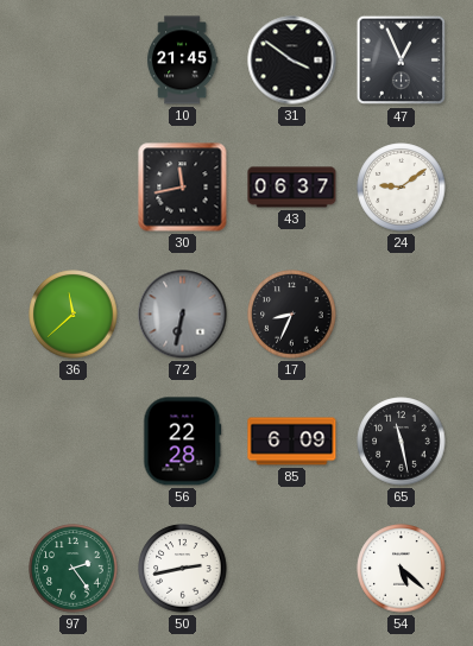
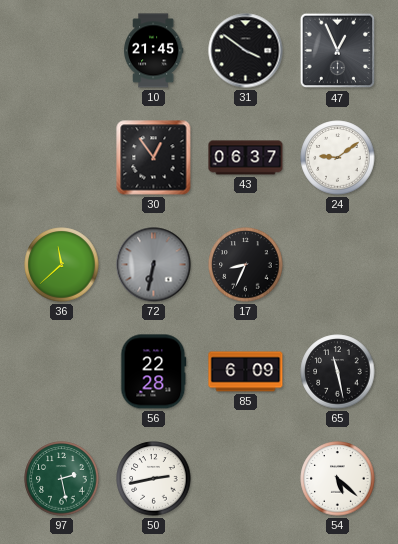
30: 11:43 -> 12:54
97: 2:24 -> 2:28
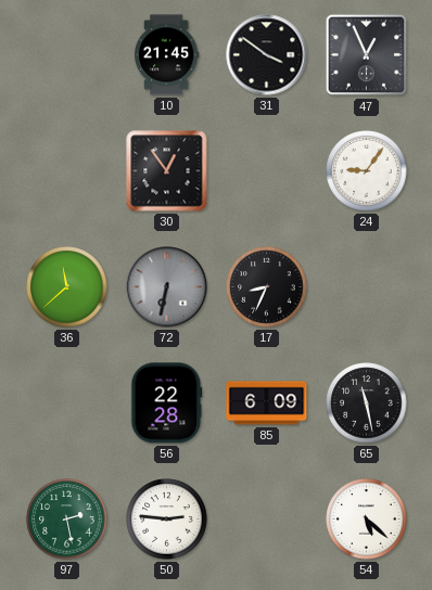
43: 06:37 -> none
24: 9:09 -> 9:06
50: 2:43 -> 2:46
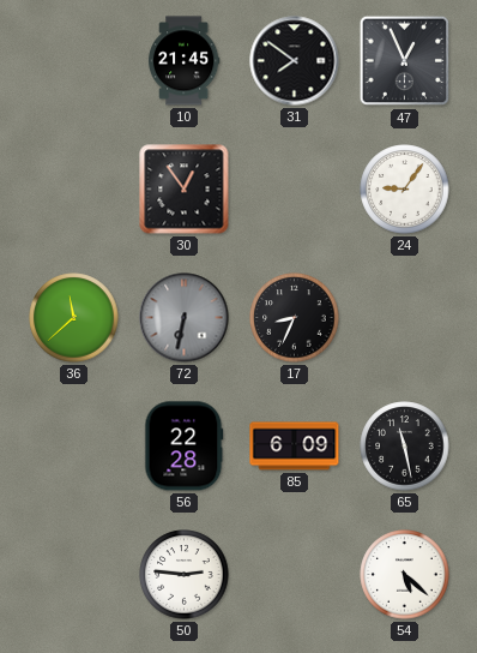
31: 3:51 -> 7:51
97: 2:28 -> none
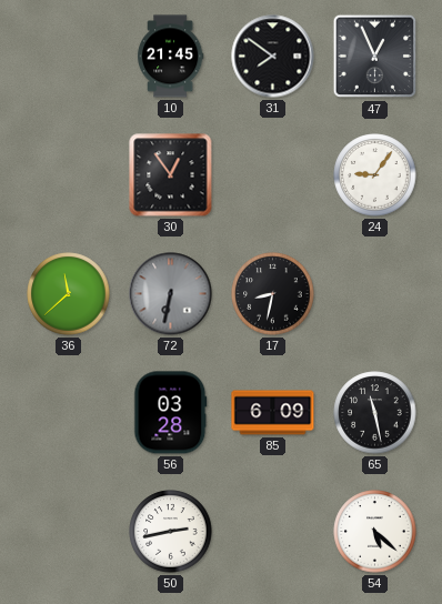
17: 8:34 -> 8:32
56: 22:28 -> 03:28
50: 2:46 -> 2:43
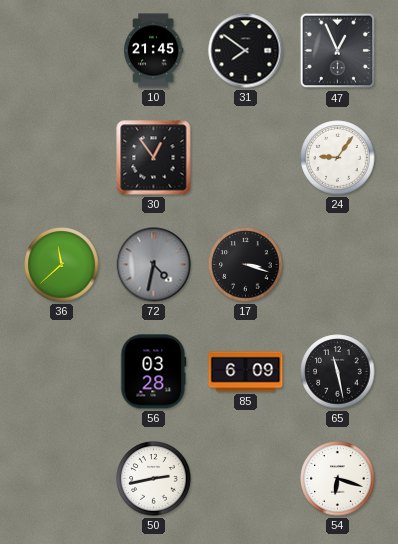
72: 6:32 -> 4:32
17: 8:32 -> 3:18
54: 5:22 -> 6:18
